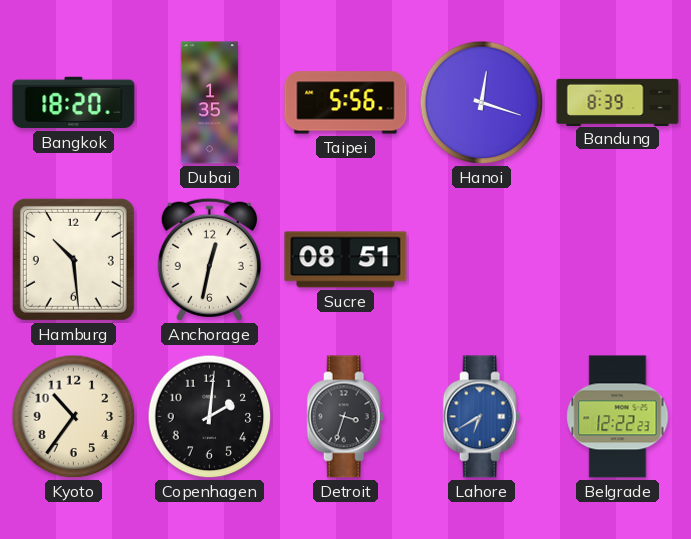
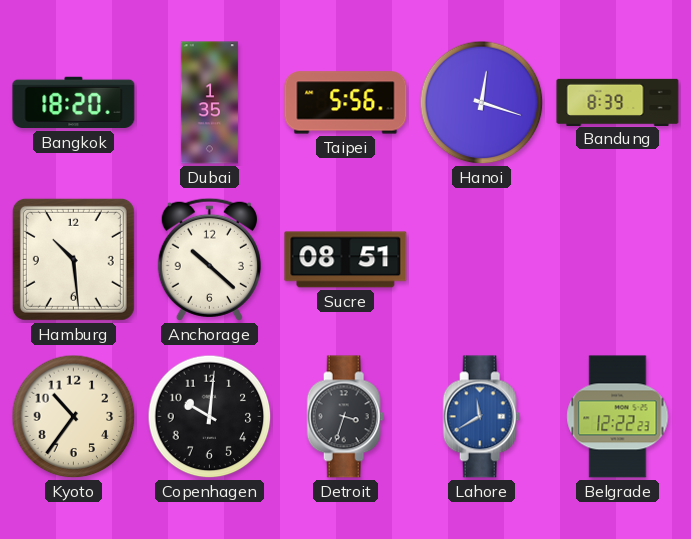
Anchorage: 12:32 -> 10:22
Copenhagen: 2:01 -> 10:01
Lahore: 6:40 -> 11:40
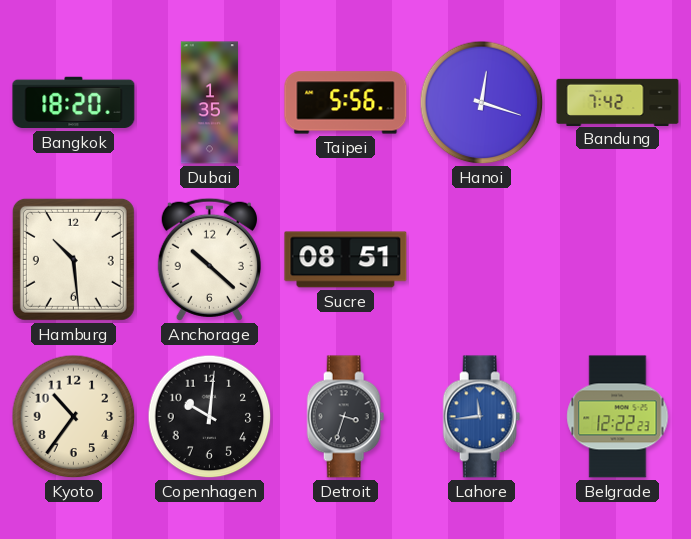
Bandung: 8:39 -> 7:42
Lahore: 11:40 -> 11:44
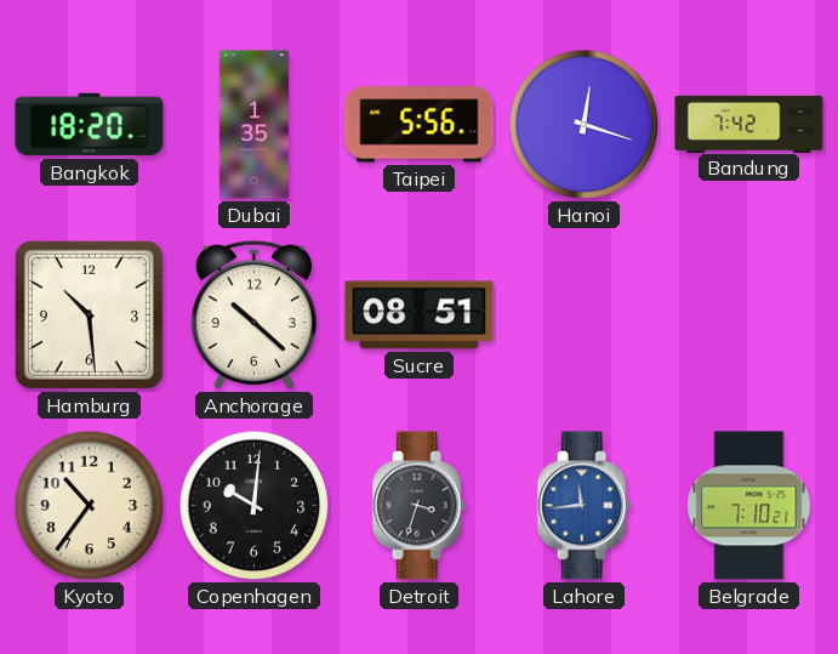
Belgrade: 12:22 -> 7:10
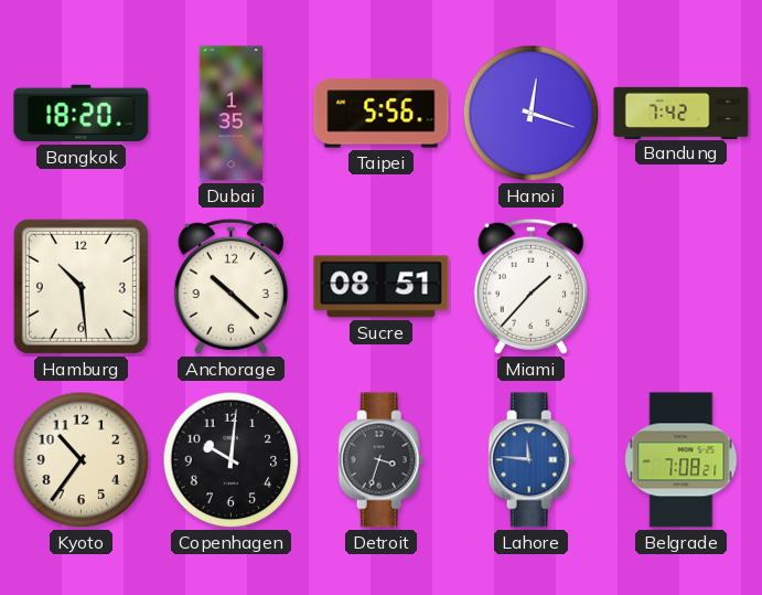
Miami: none -> 1:37
Lahore: 11:44 -> 11:46
Belgrade: 7:10 -> 7:08
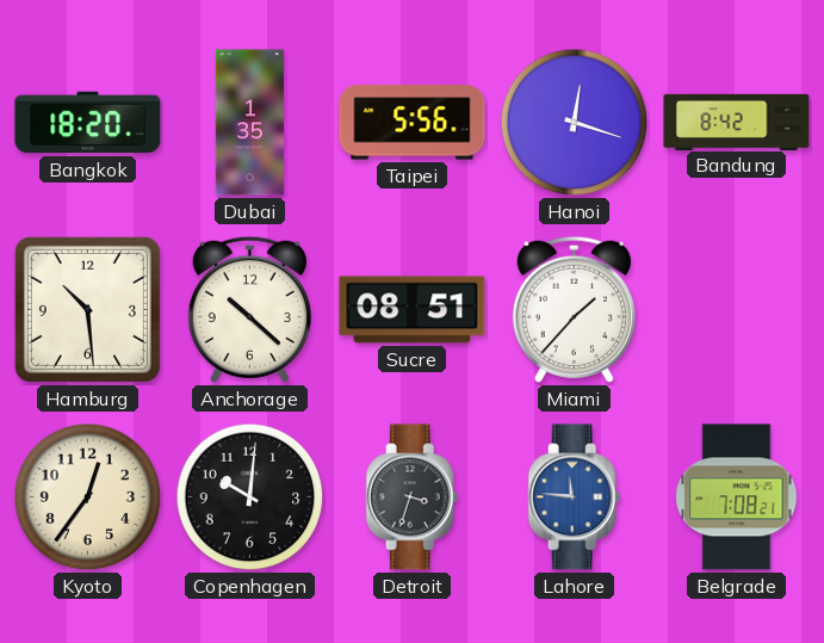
Bandung: 7:42 -> 8:42
Kyoto: 10:36 -> 12:36
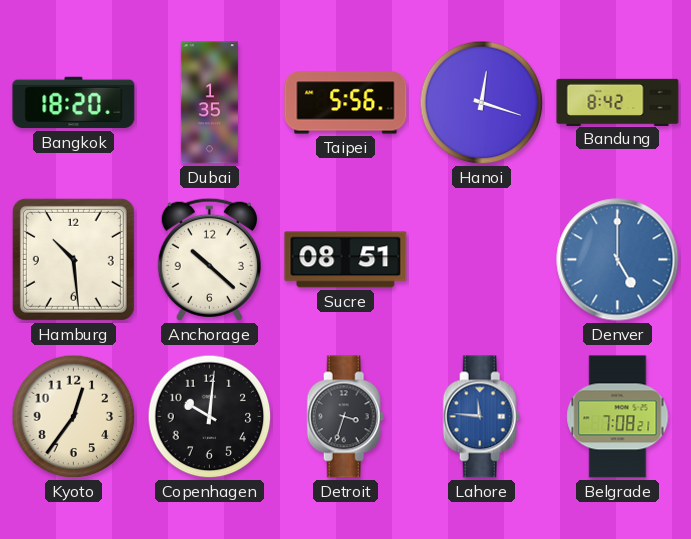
Miami: 1:37 -> none
Denver: none -> 5:00
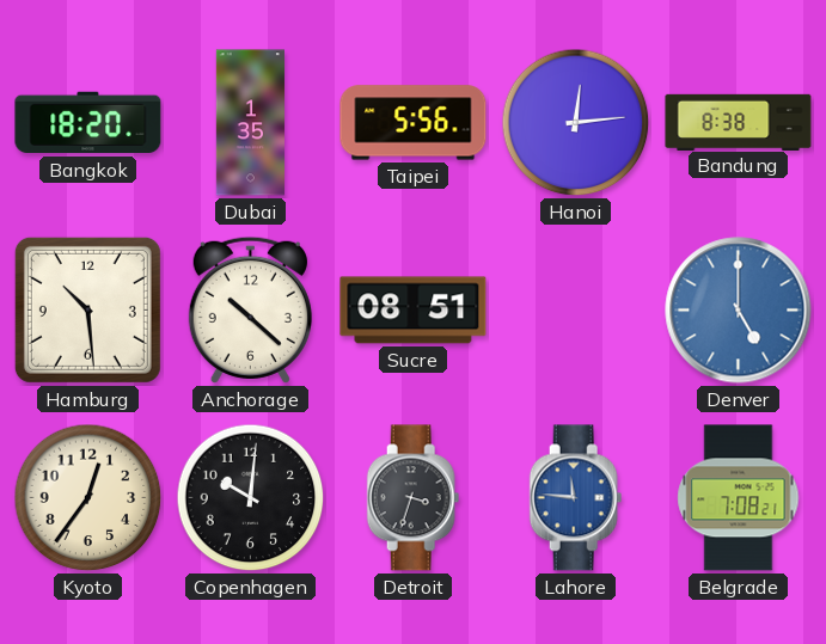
Hanoi: 12:18 -> 12:14
Bandung: 8:42 -> 8:38
